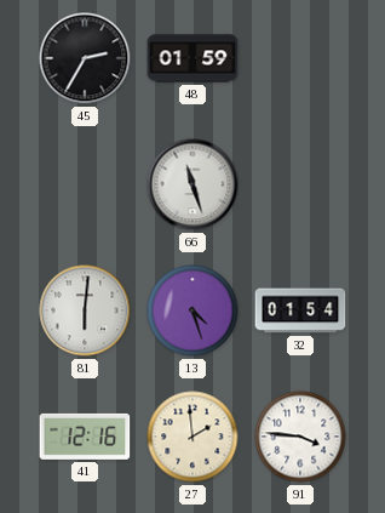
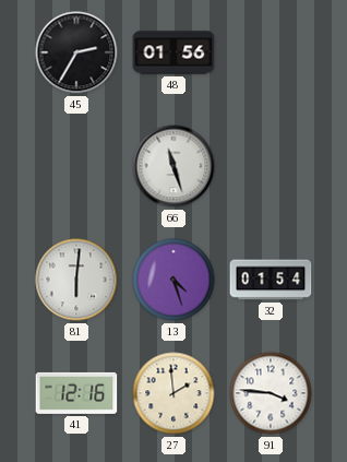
48: 01:59 -> 01:56
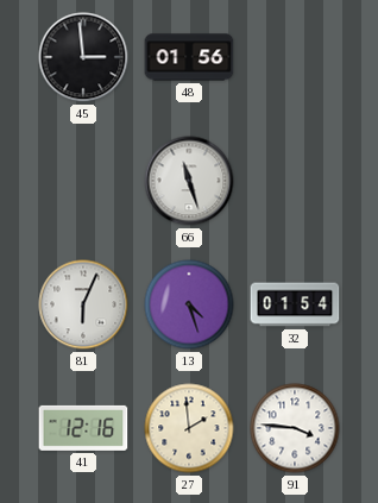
45: 2:35 -> 2:59
81: 6:01 -> 6:04
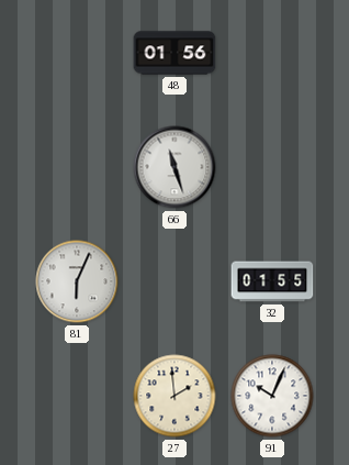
45: 2:59 -> none
13: 4:27 -> none
32: 01:54 -> 01:55
41: 12:16 -> none
91: 3:46 -> 10:04
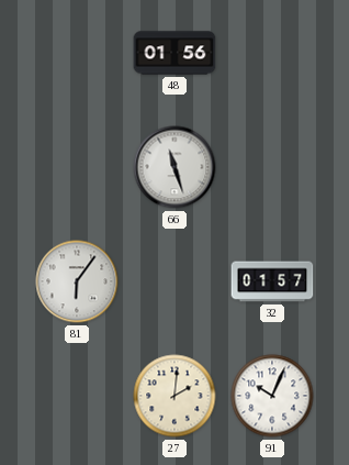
81: 6:04 -> 6:06
32: 01:55 -> 01:57
27: 1:59 -> 2:01
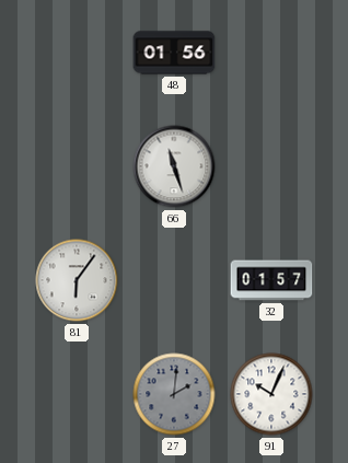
27 dial: cream -> grey
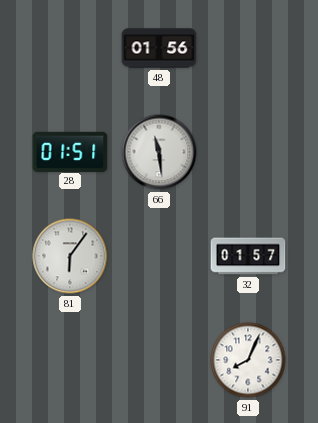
28: none -> 01:51
66: 11:27 -> 11:29
27: 2:01 -> none
91: 10:04 -> 8:04
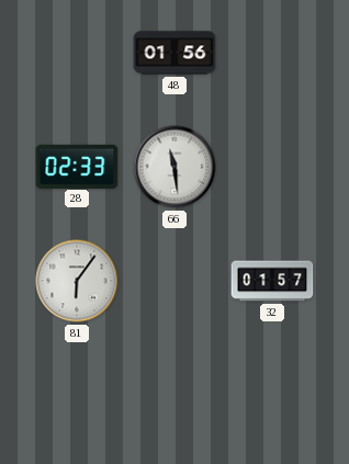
28: 01:51 -> 02:33
91: 8:04 -> none
